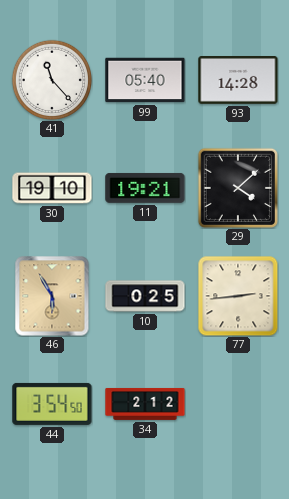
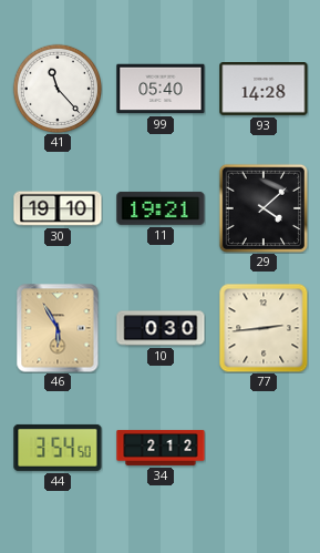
10: 0:25 -> 0:30
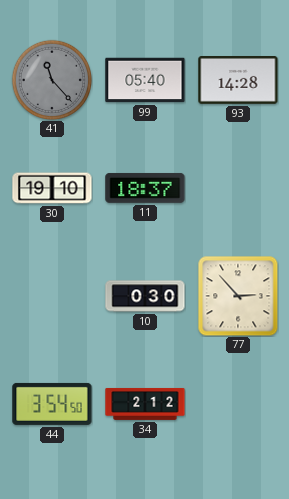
41 dial: white -> grey
11: 19:21 -> 18:37
29: 4:08 -> none
46: 5:55 -> none
77: 2:44 -> 2:53
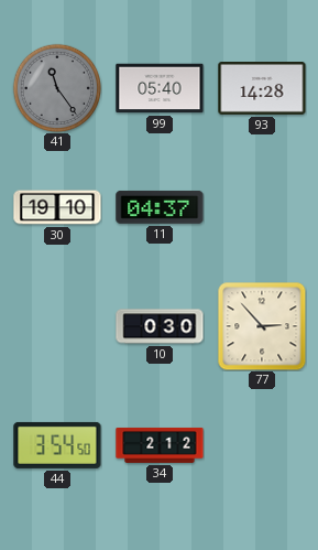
41: 11:23 -> 11:24
11: 18:37 -> 04:37
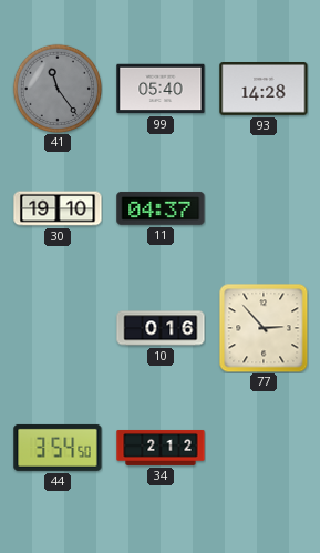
10: 0:30 -> 0:16
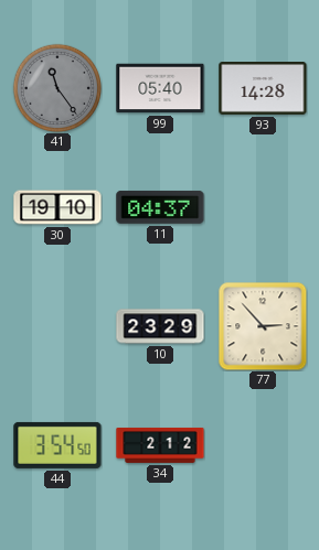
10: 0:16 -> 23:29
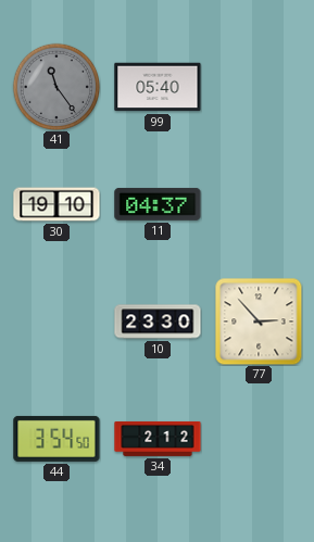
93: 14:28 -> none
10: 23:29 -> 23:30
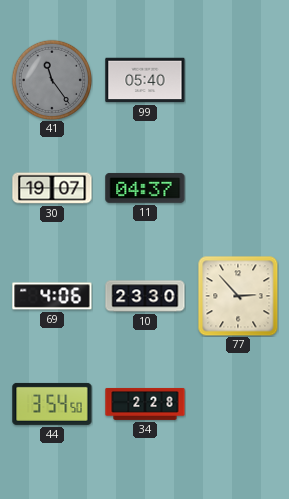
30: 19:10 -> 19:07
69: none -> 4:06
34: 2:12 -> 2:28
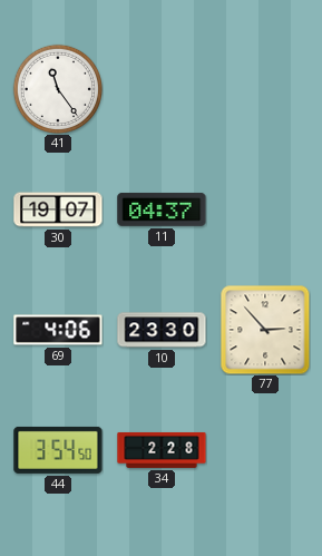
41 dial: grey -> white
99: 05:40 -> none
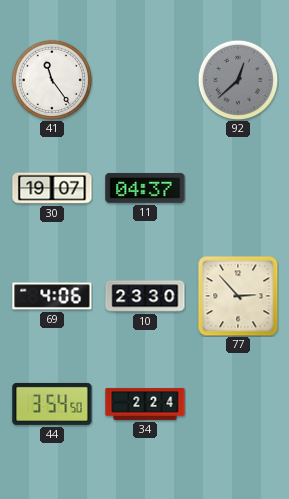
92: none -> 12:38
34: 2:28 -> 2:24
